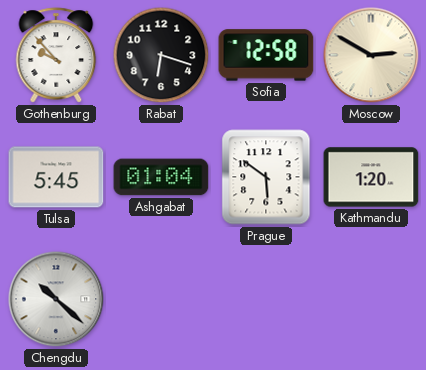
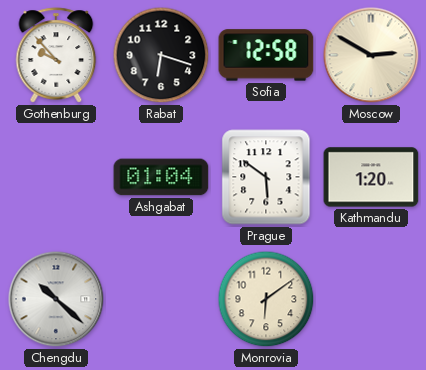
Tulsa: 5:45 -> none
Monrovia: none -> 6:09
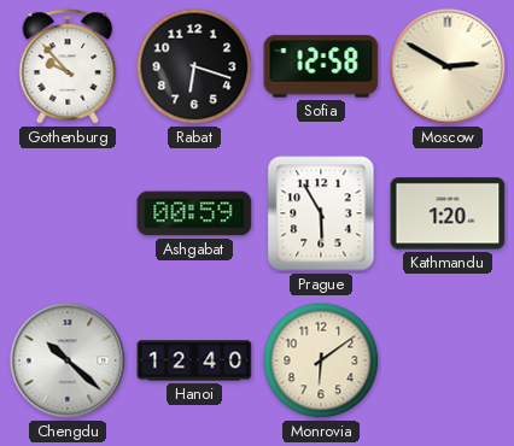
Ashgabat: 01:04 -> 00:59
Prague: 5:51 -> 5:55
Hanoi: none -> 12:40
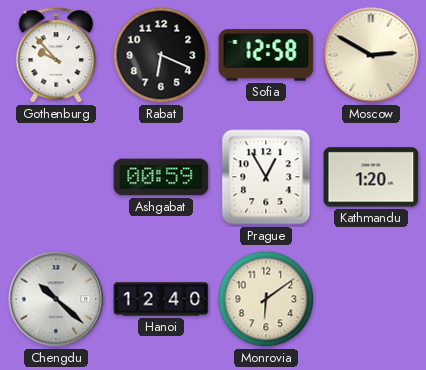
Rabat: 6:18 -> 6:19
Prague: 5:55 -> 12:55
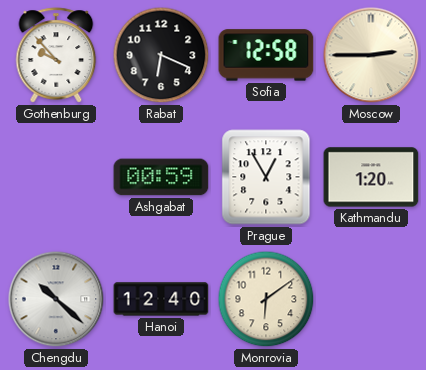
Moscow: 2:50 -> 2:45
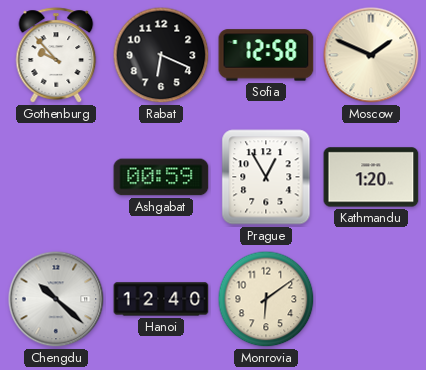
Moscow: 2:45 -> 1:49
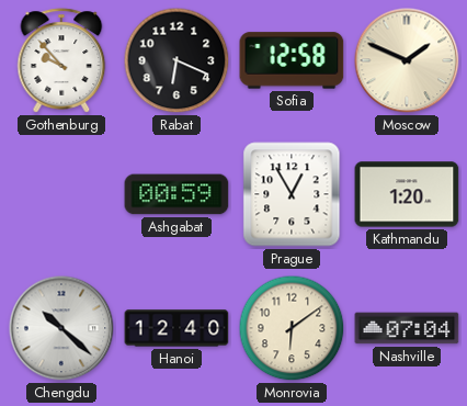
Nashville: none -> 07:04
